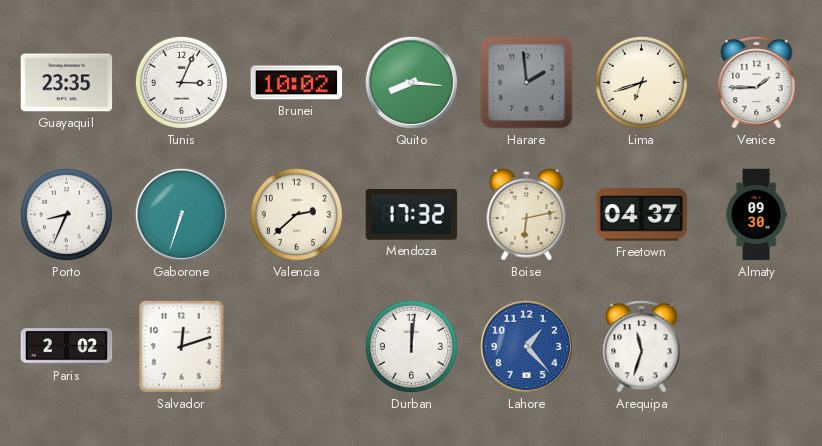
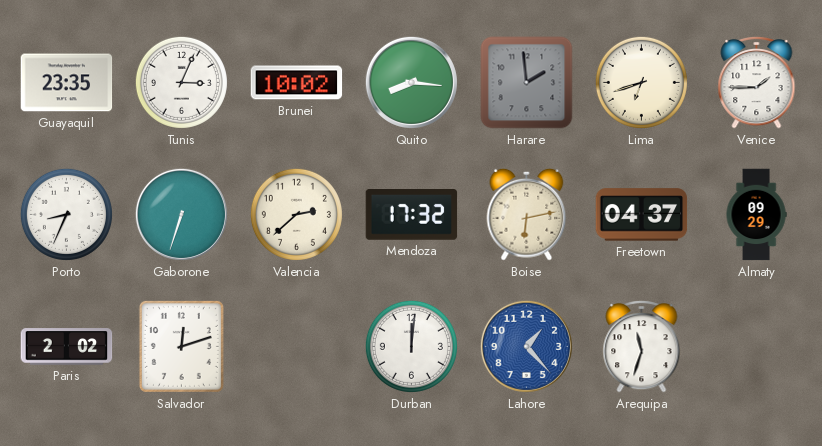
Almaty: 09:30 -> 09:29
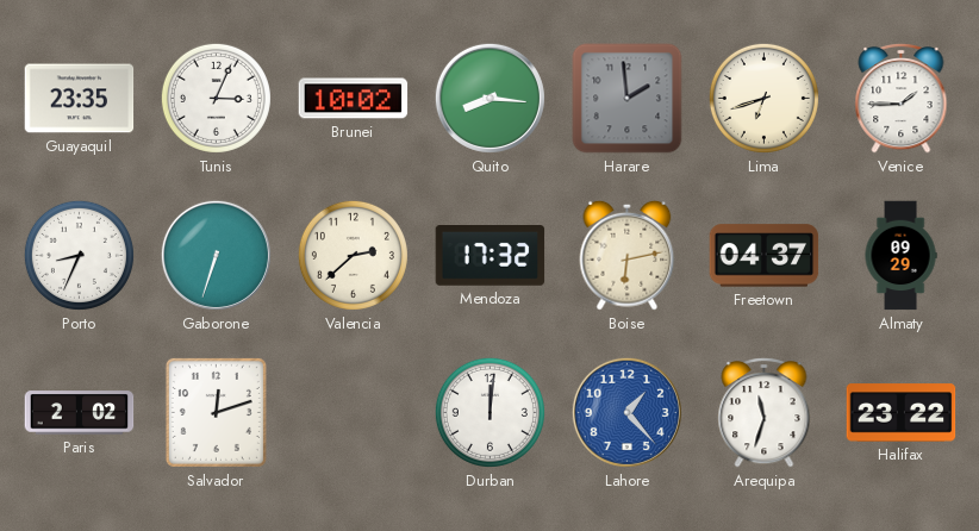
Halifax: none -> 23:22
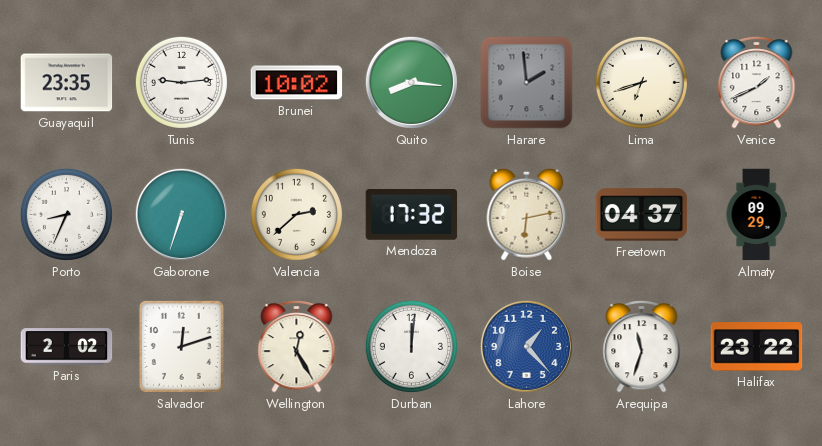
Tunis: 3:04 -> 9:14
Venice: 1:45 -> 1:41
Wellington: none -> 12:25
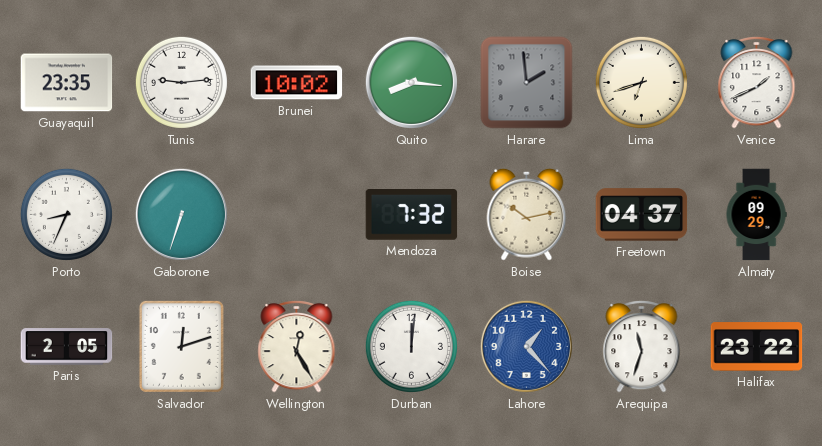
Valencia: 2:38 -> none
Mendoza: 17:32 -> 7:32
Boise: 6:13 -> 10:13
Paris: 2:02 -> 2:05
